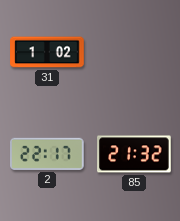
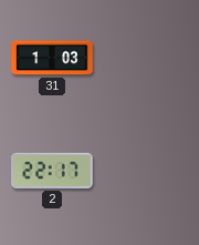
31: 1:02 -> 1:03
85: 21:32 -> none
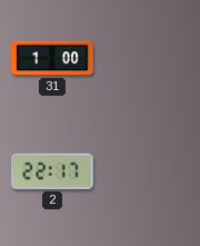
31: 1:03 -> 1:00
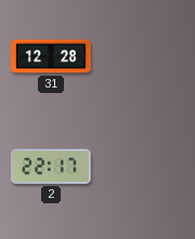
31: 1:00 -> 12:28
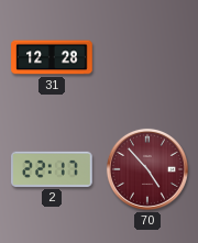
70: none -> 4:53
